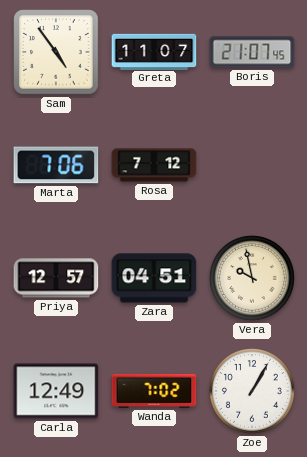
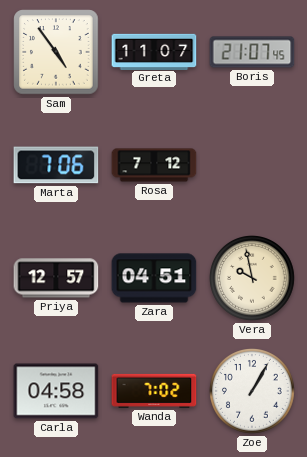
Carla: 12:49 -> 04:58
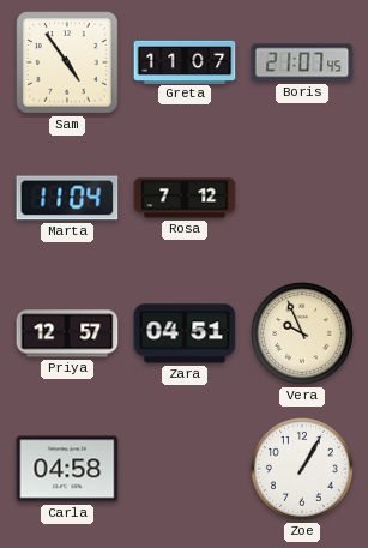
Marta: 7:06 -> 11:04
Vera: 9:58 -> 9:56
Wanda: 7:02 -> none
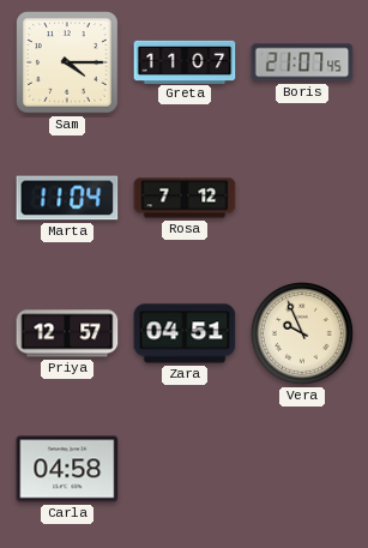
Sam: 4:54 -> 4:15
Zoe: 1:05 -> none
